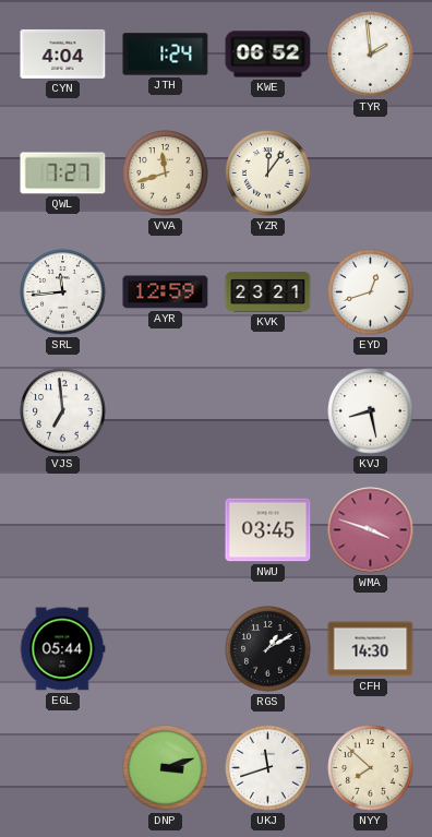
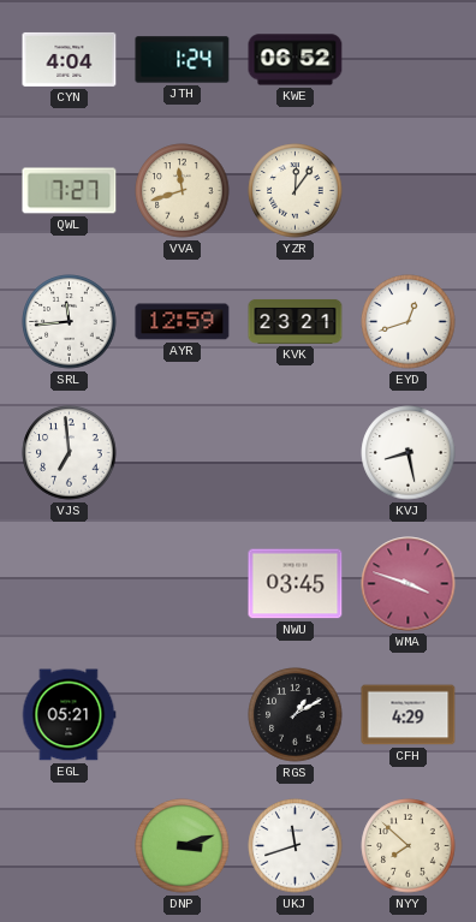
TYR: 1:59 -> none
EGL: 05:44 -> 05:21
CFH: 14:30 -> 4:29
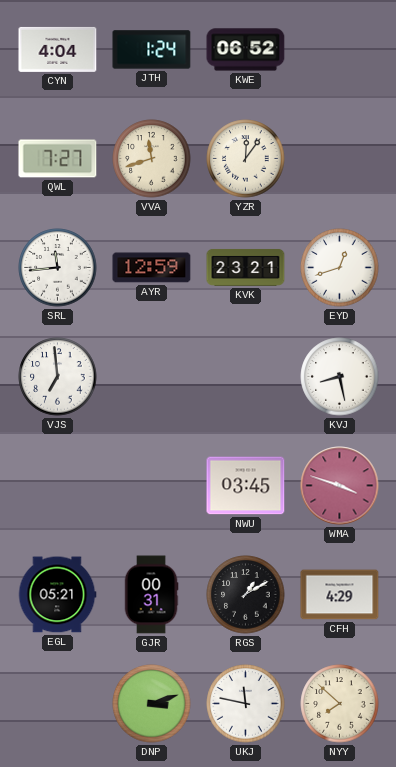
GJR: none -> 00:31
UKJ: 11:42 -> 11:47
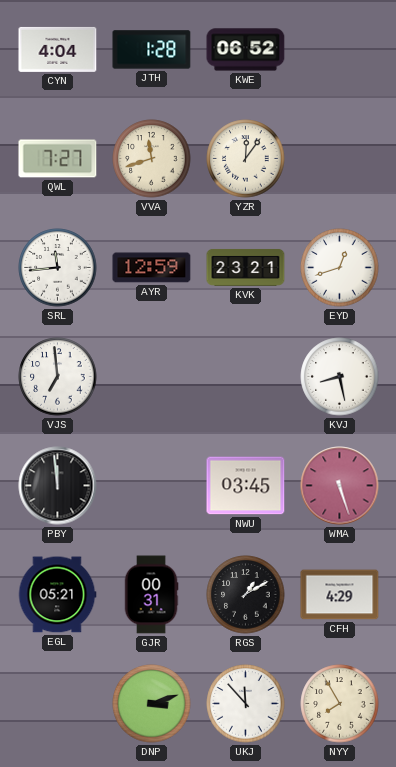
JTH: 1:24 -> 1:28
PBY: none -> 11:59
WMA: 3:48 -> 5:27
UKJ: 11:47 -> 11:53
NYY: 7:52 -> 7:55
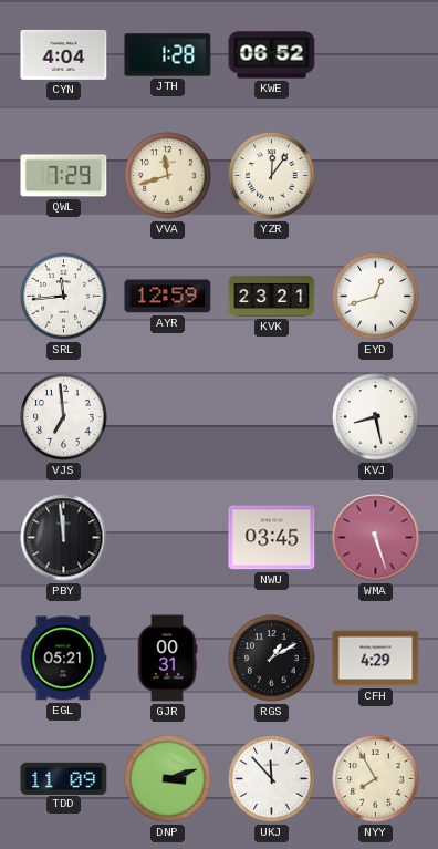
QWL: 7:27 -> 7:29
TDD: none -> 11:09
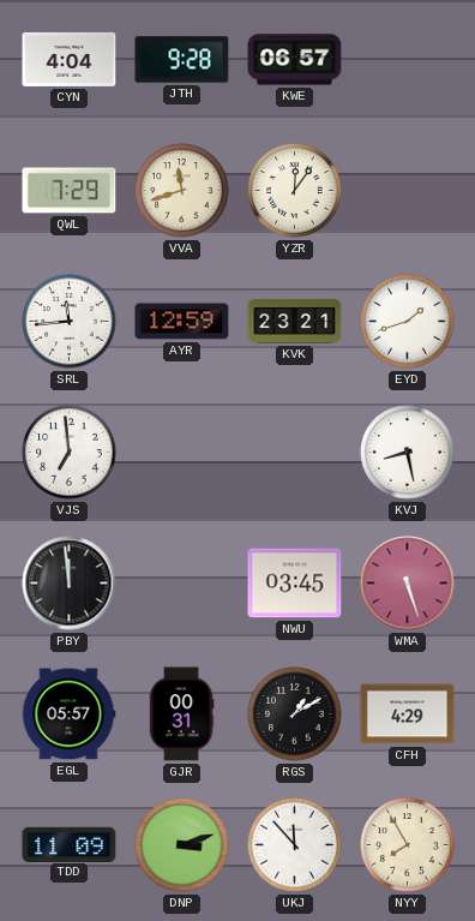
JTH: 1:28 -> 9:28
KWE: 06:52 -> 06:57
EYD: 12:42 -> 1:42
EGL: 05:21 -> 05:57
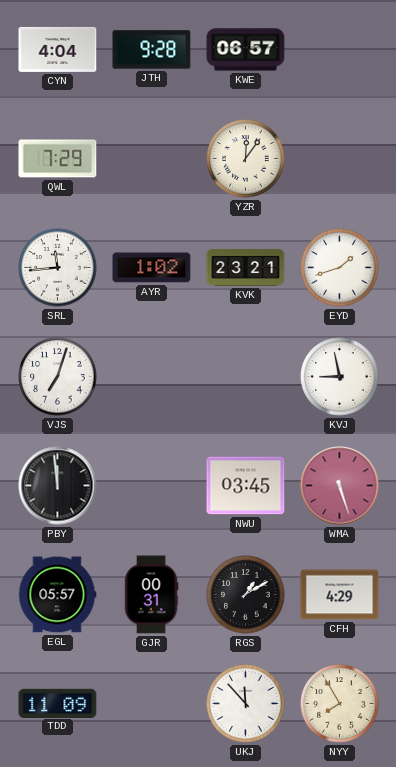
VVA: 11:42 -> none
AYR: 12:59 -> 1:02
VJS: 6:59 -> 7:03
KVJ: 8:28 -> 8:58
DNP: 3:12 -> none
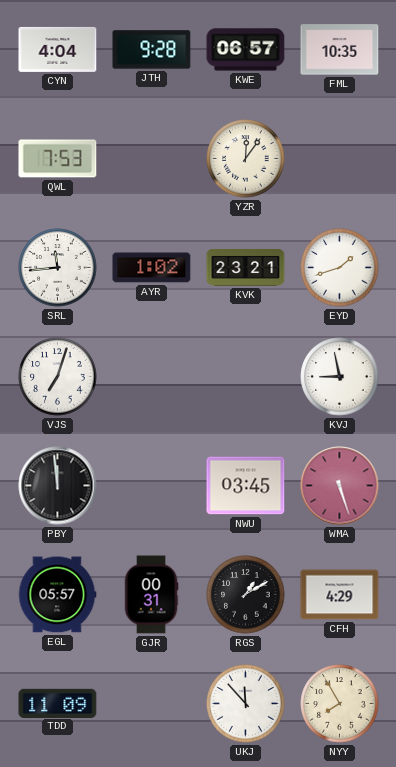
FML: none -> 10:35
QWL: 7:29 -> 7:53
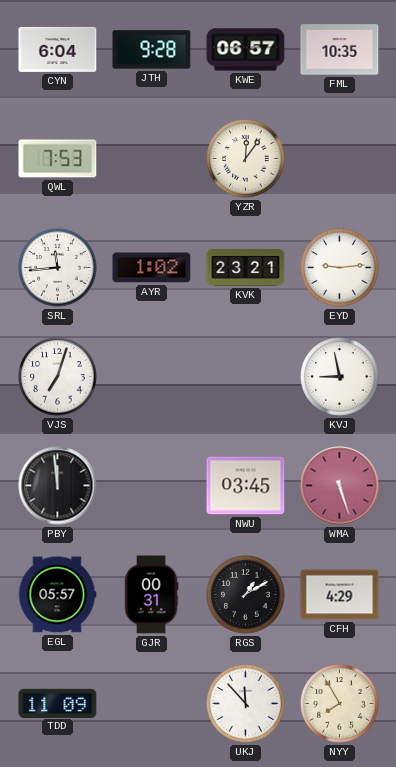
CYN: 4:04 -> 6:04
EYD: 1:42 -> 9:14
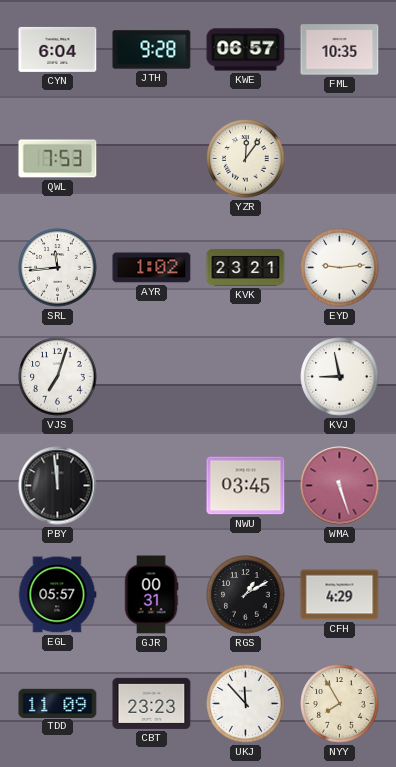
CBT: none -> 23:23
